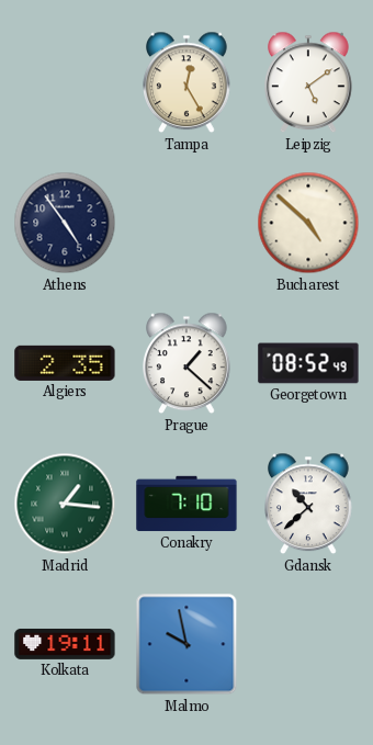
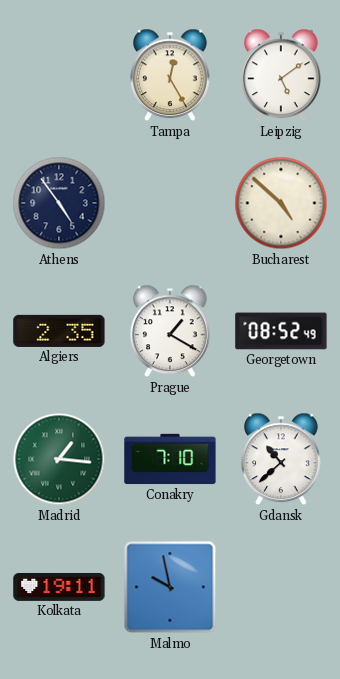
Prague: 1:22 -> 1:20
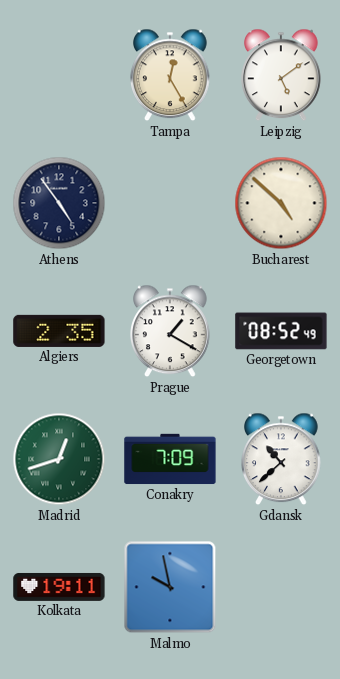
Madrid: 1:16 -> 12:42
Conakry: 7:10 -> 7:09
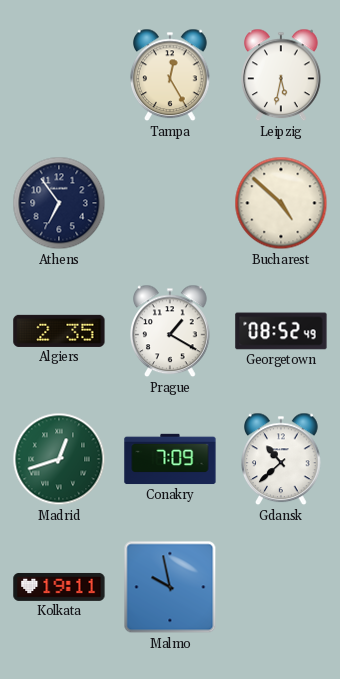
Leipzig: 5:09 -> 5:32
Athens: 4:54 -> 6:54
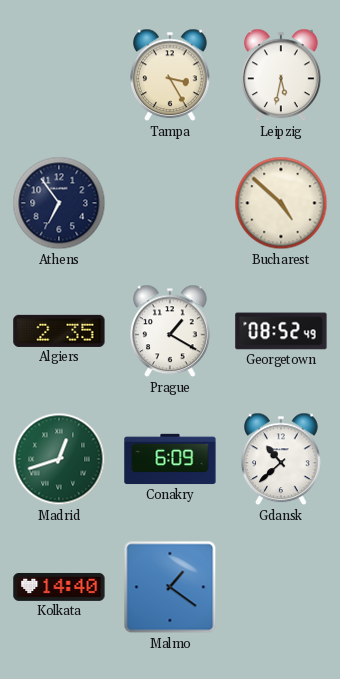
Tampa: 12:25 -> 3:25
Conakry: 7:09 -> 6:09
Kolkata: 19:11 -> 14:40
Malmo: 9:58 -> 1:21
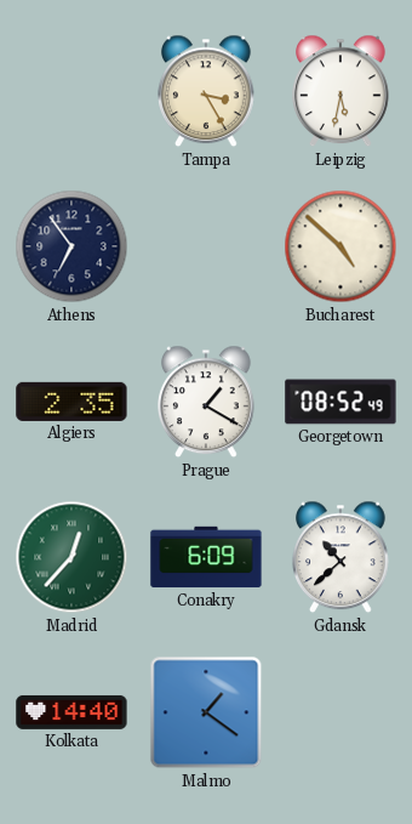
Madrid: 12:42 -> 12:37
